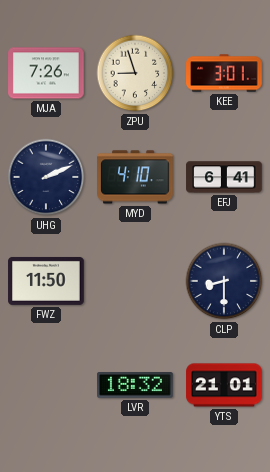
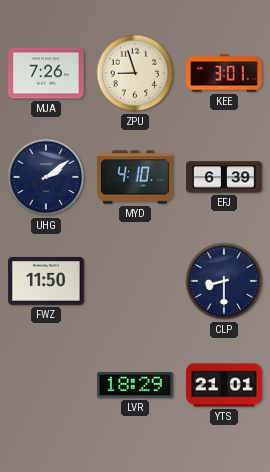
UHG: 2:11 -> 2:09
EFJ: 6:41 -> 6:39
LVR: 18:32 -> 18:29
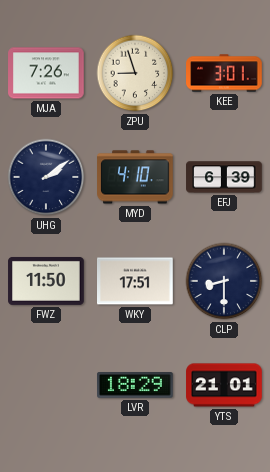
WKY: none -> 17:51
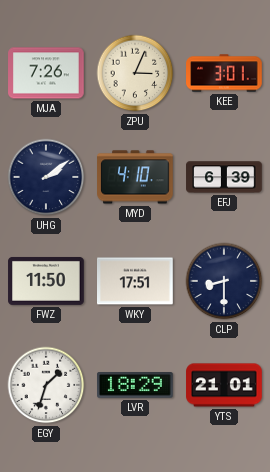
ZPU: 8:57 -> 3:04
EGY: none -> 1:33
